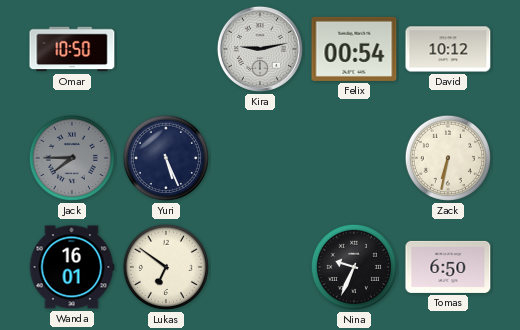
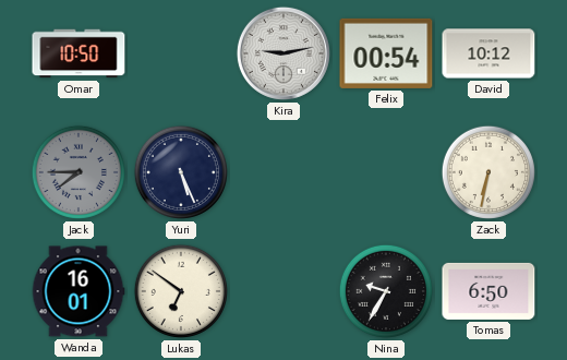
Nina: 9:34 -> 9:35
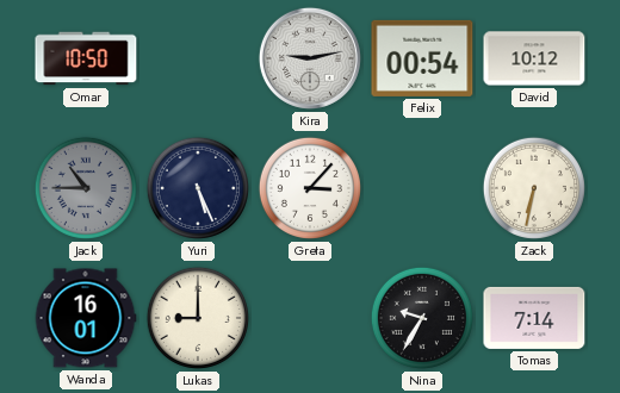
Jack: 7:45 -> 10:45
Greta: none -> 3:07
Lukas: 6:51 -> 9:00
Tomas: 6:50 -> 7:14
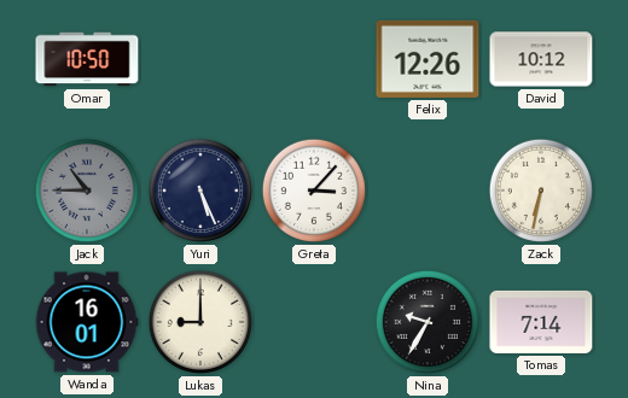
Kira: 9:13 -> none
Felix: 00:54 -> 12:26
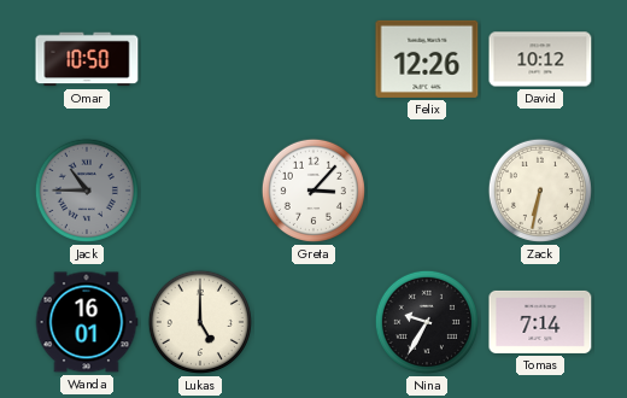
Yuri: 5:26 -> none
Lukas: 9:00 -> 5:00
